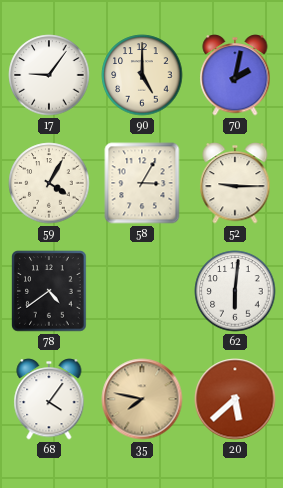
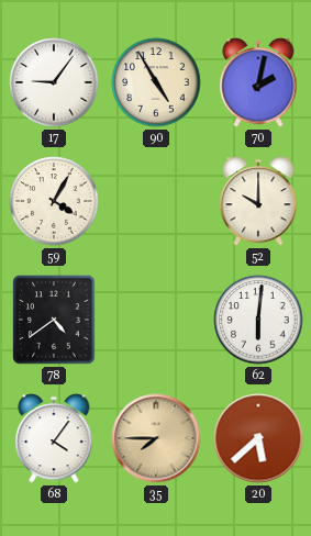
90: 5:00 -> 4:55
58: 3:05 -> none
52: 9:15 -> 10:00
35: 7:47 -> 7:45
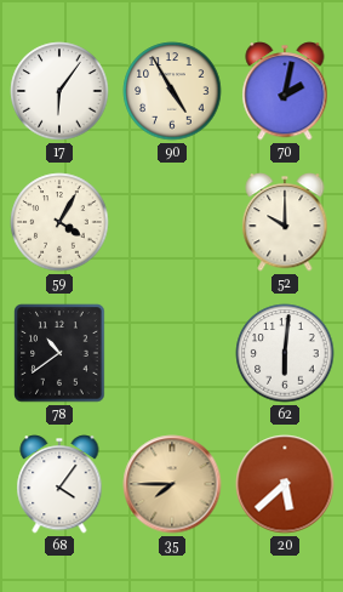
17: 9:06 -> 6:06
78: 4:39 -> 10:39
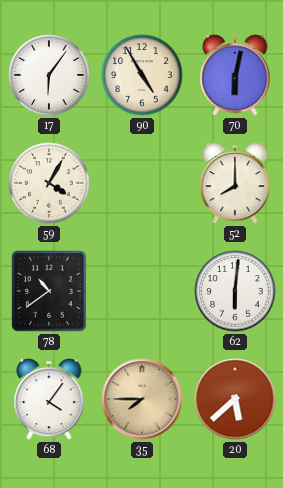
70: 2:02 -> 6:02
52: 10:00 -> 8:00
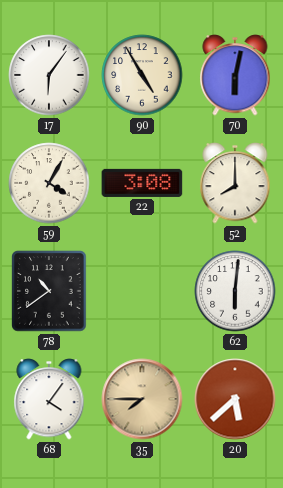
22: none -> 3:08
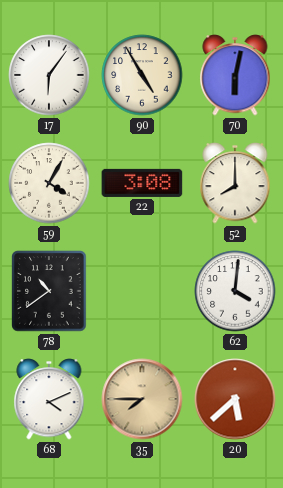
62: 6:01 -> 4:01
68: 4:06 -> 4:11
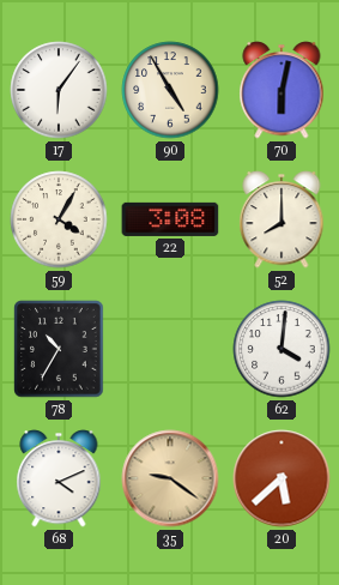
78: 10:39 -> 10:35
35: 7:45 -> 9:21
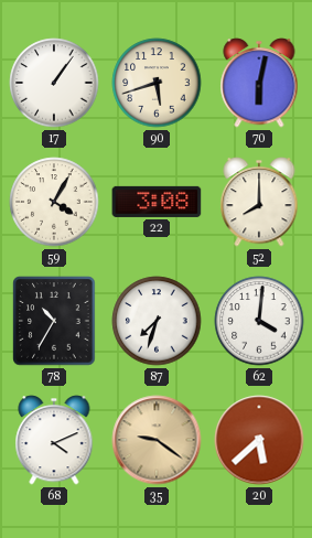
17: 6:06 -> 1:06
90: 4:55 -> 5:42
87: none -> 7:33
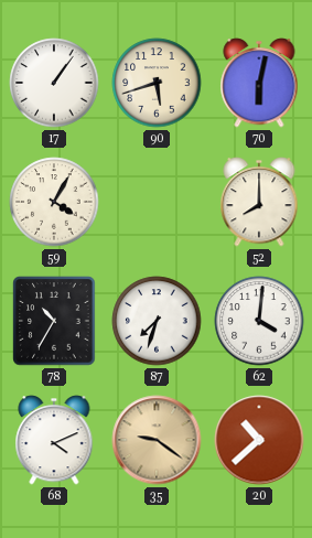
22: 3:08 -> none
20: 5:38 -> 10:38
